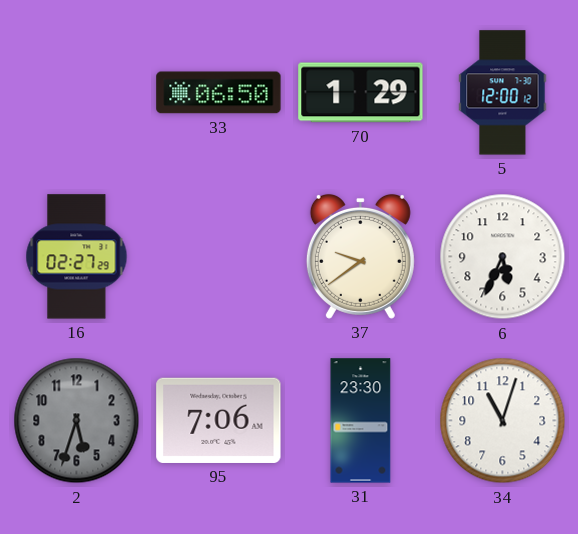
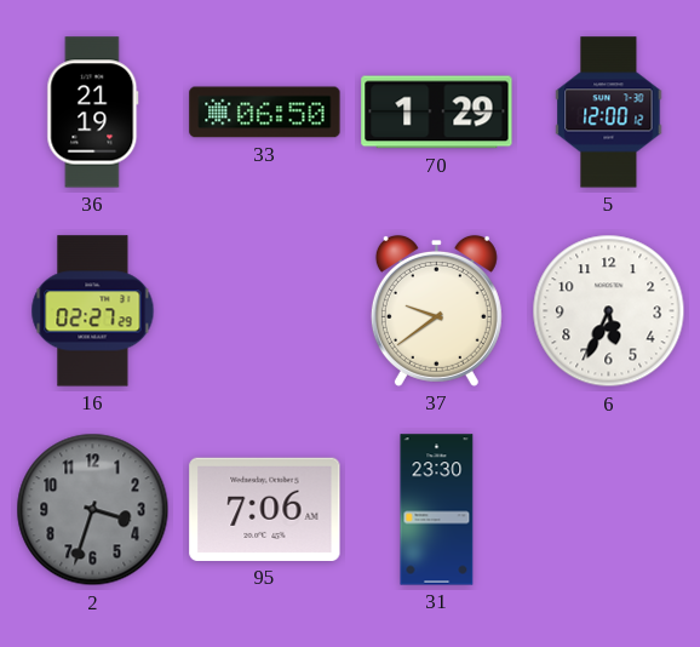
36: none -> 21:19
2: 5:33 -> 3:33
34: 11:03 -> none
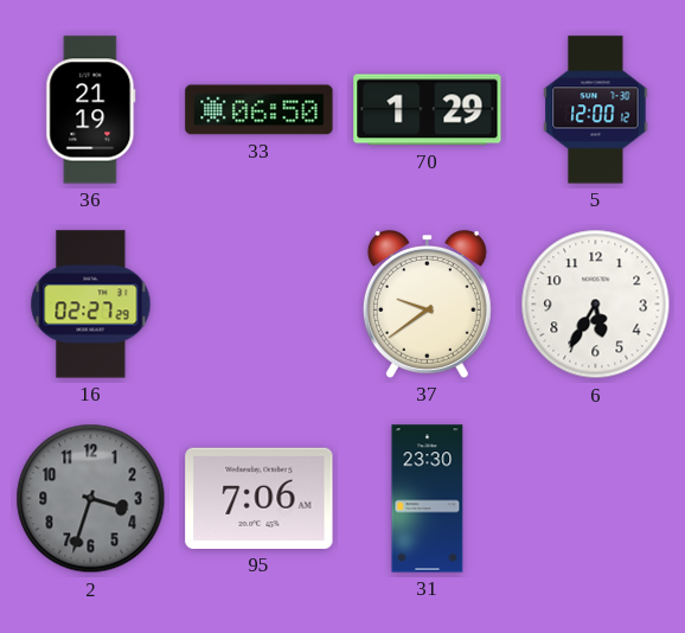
6: 5:34 -> 5:35
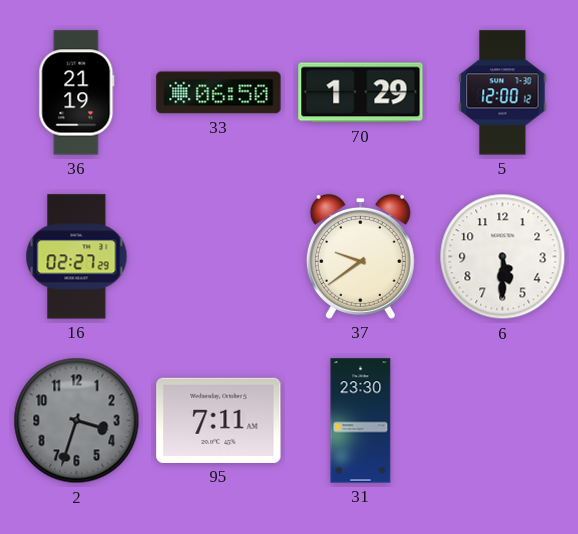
6: 5:35 -> 5:30
95: 7:06 -> 7:11
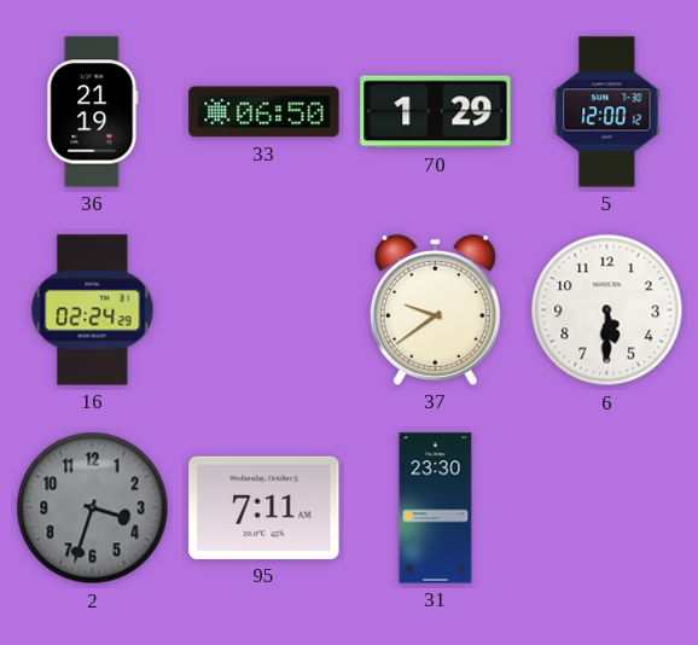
16: 02:27 -> 02:24
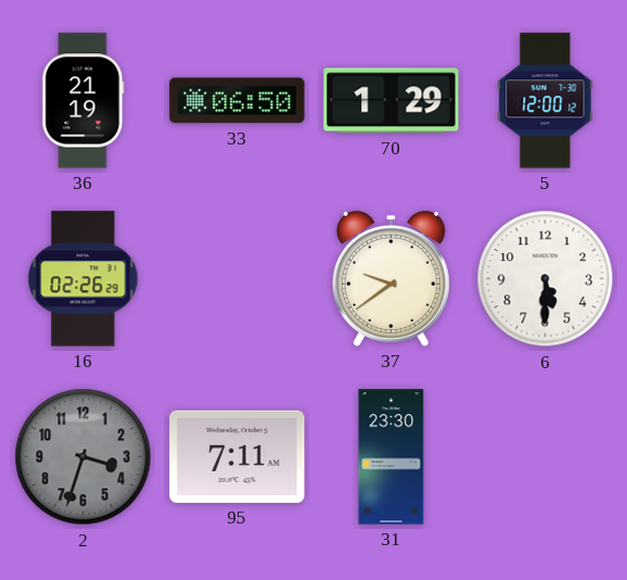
16: 02:24 -> 02:26
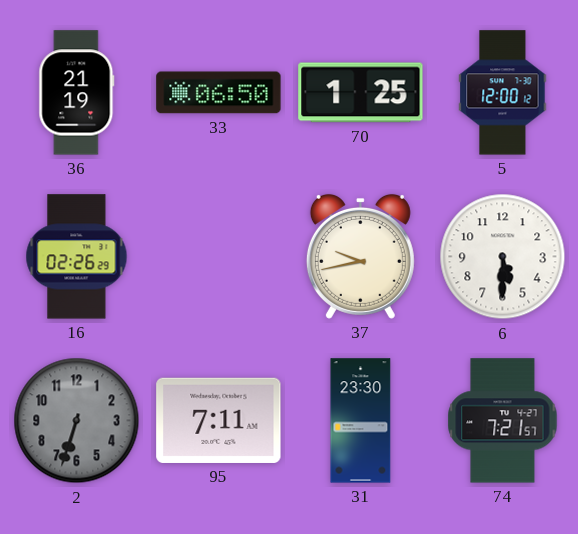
70: 1:29 -> 1:25
37: 9:39 -> 9:43
2: 3:33 -> 6:33
74: none -> 7:21
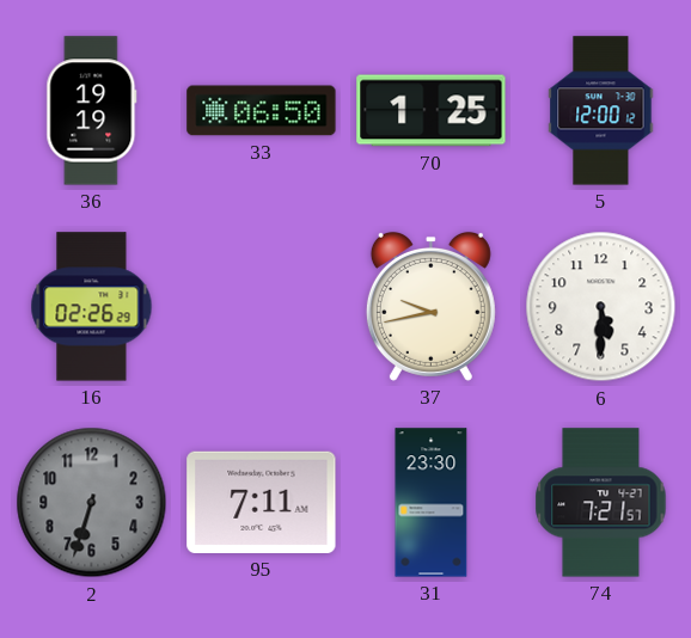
36: 21:19 -> 19:19
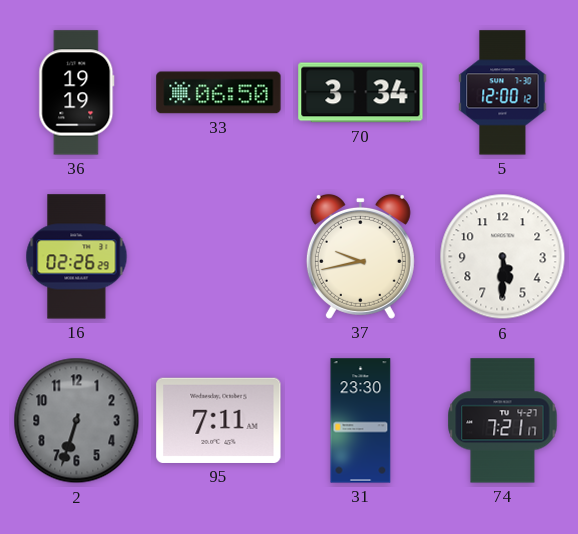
70: 1:25 -> 3:34
74: 7:21:57 -> 7:21:17
